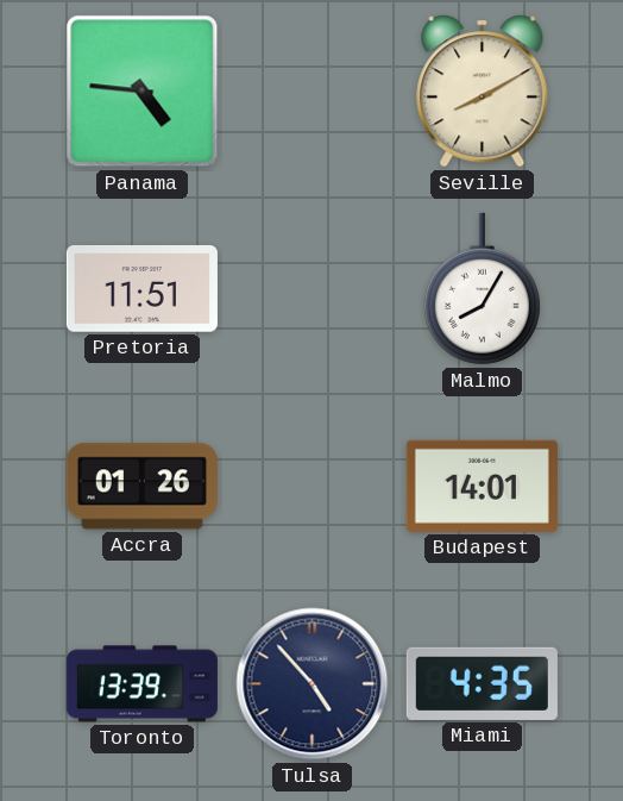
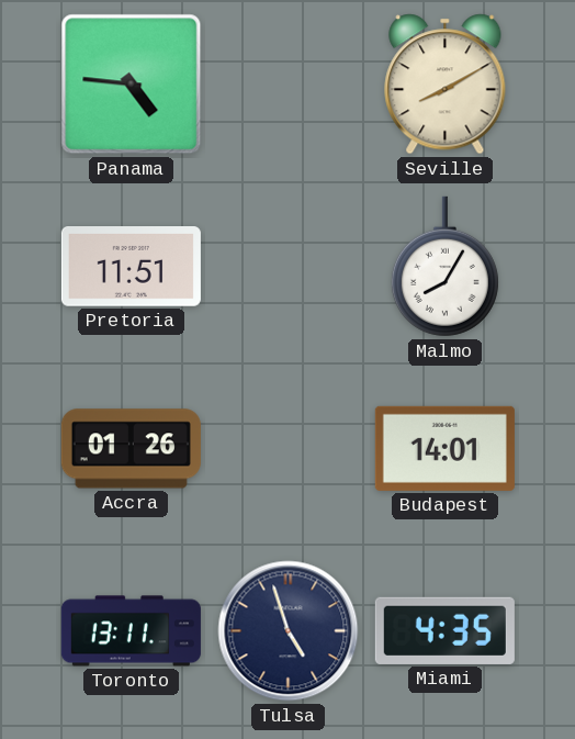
Toronto: 13:39 -> 13:11
Tulsa: 4:53 -> 4:57
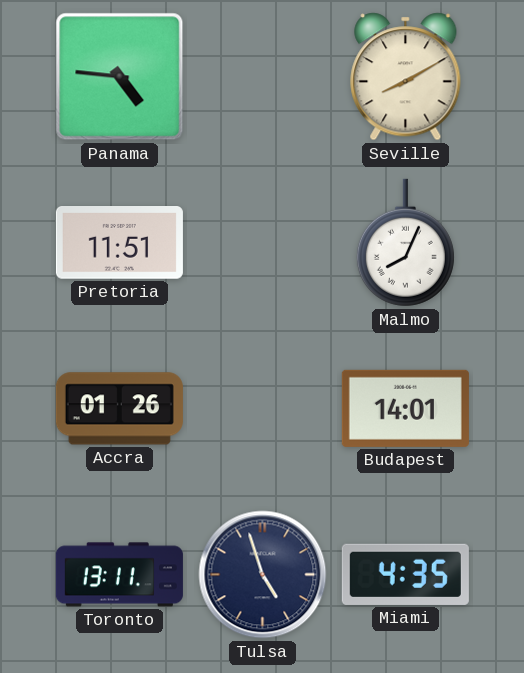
Malmo: 8:05 -> 8:04
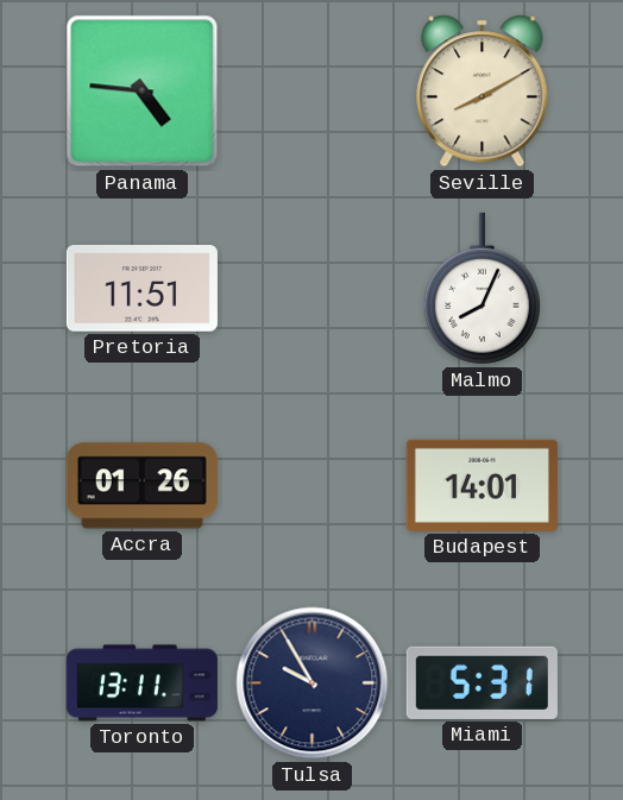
Tulsa: 4:57 -> 9:55
Miami: 4:35 -> 5:31
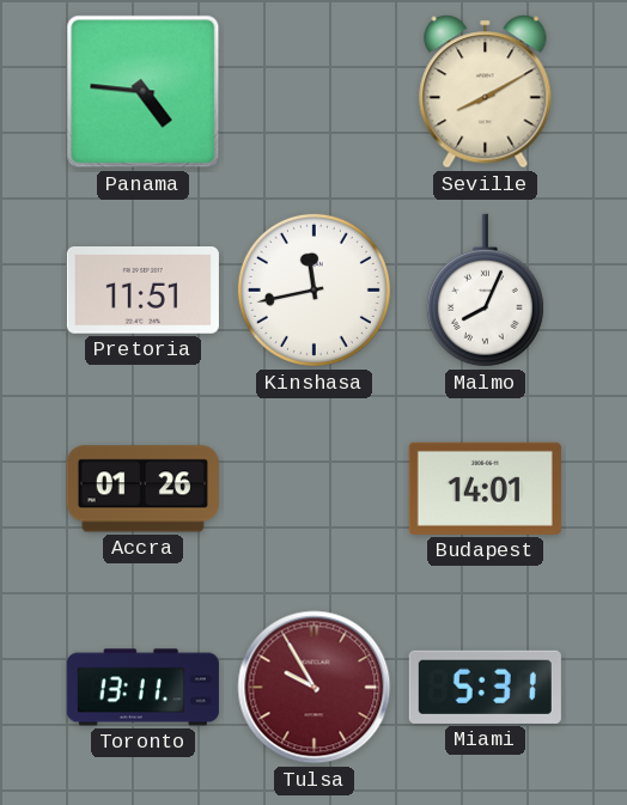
Kinshasa: none -> 11:43
Tulsa dial: navy -> burgundy
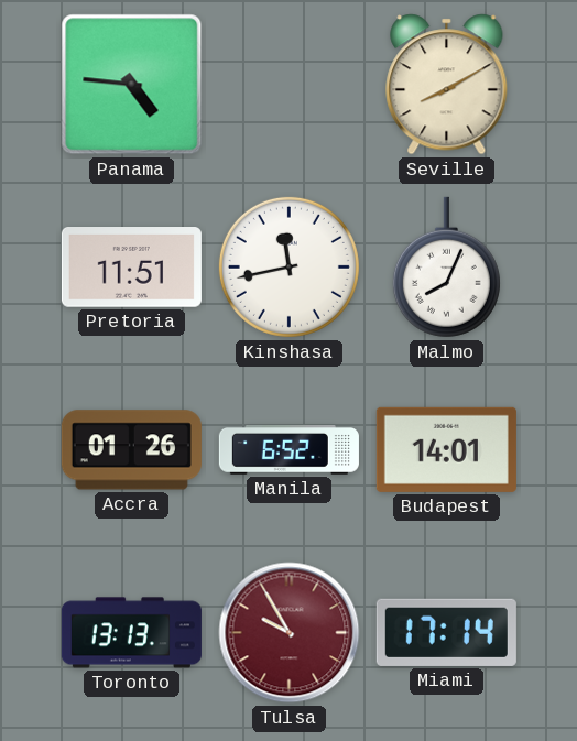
Manila: none -> 6:52
Toronto: 13:11 -> 13:13
Miami: 5:31 -> 17:14
